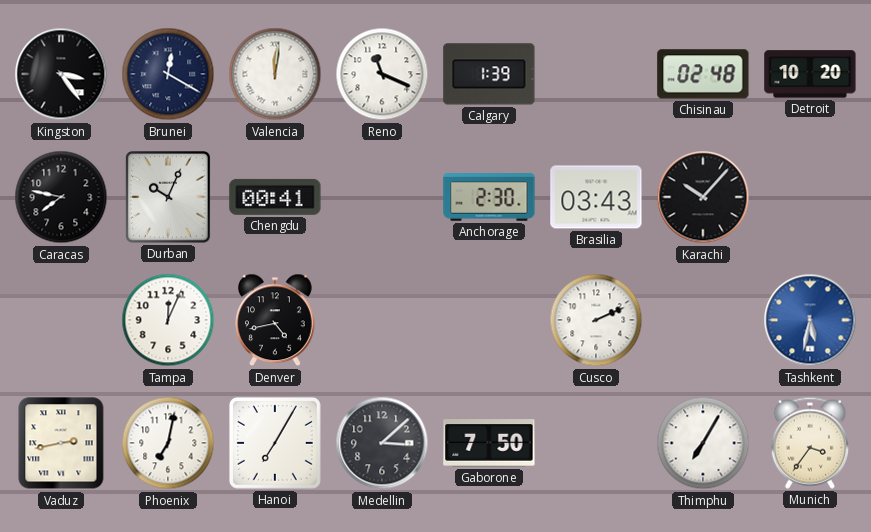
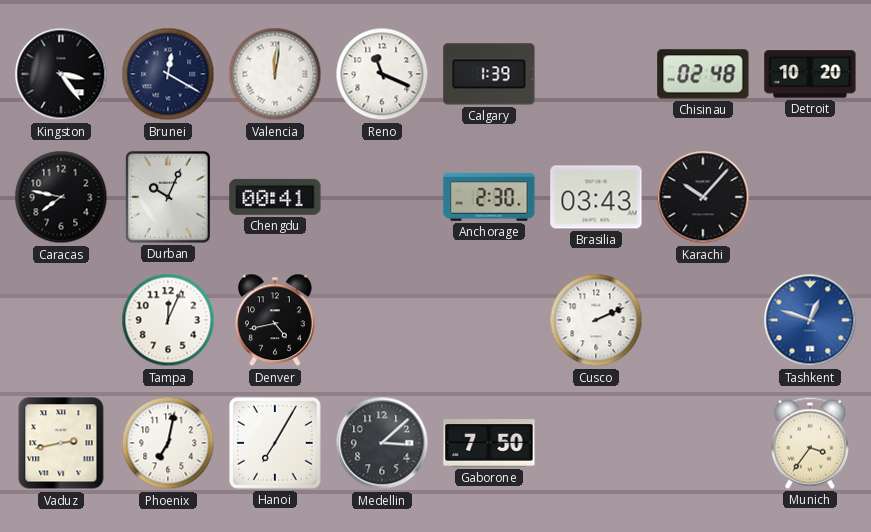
Tashkent: 5:32 -> 12:48
Thimphu: 7:05 -> none
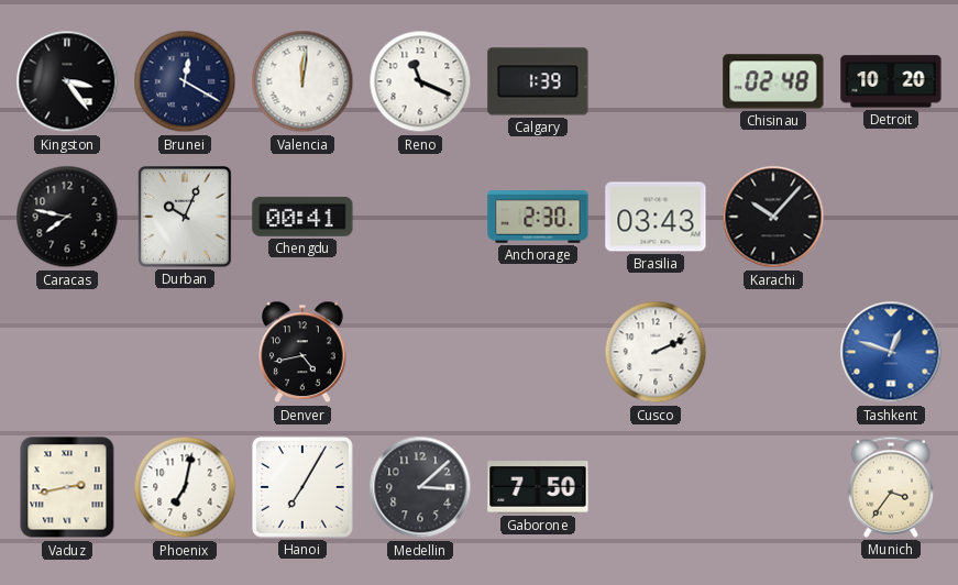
Tampa: 12:04 -> none
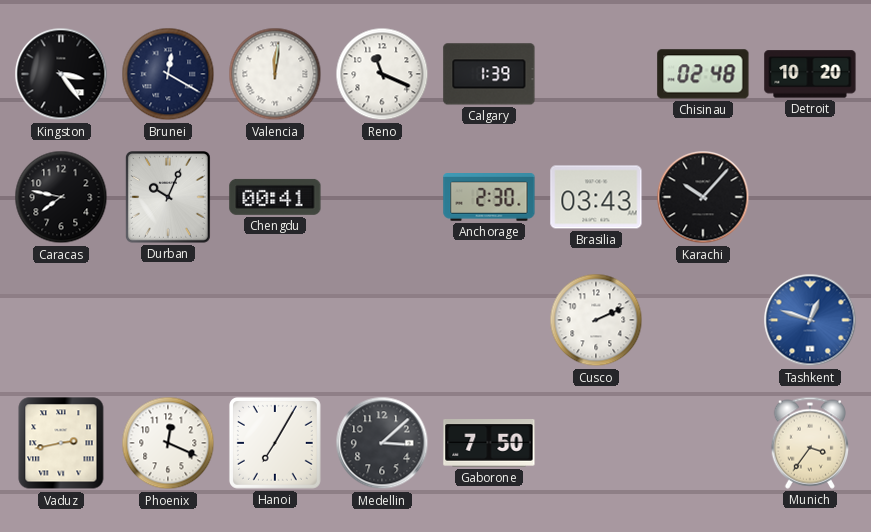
Denver: 4:43 -> none
Phoenix: 7:02 -> 12:19
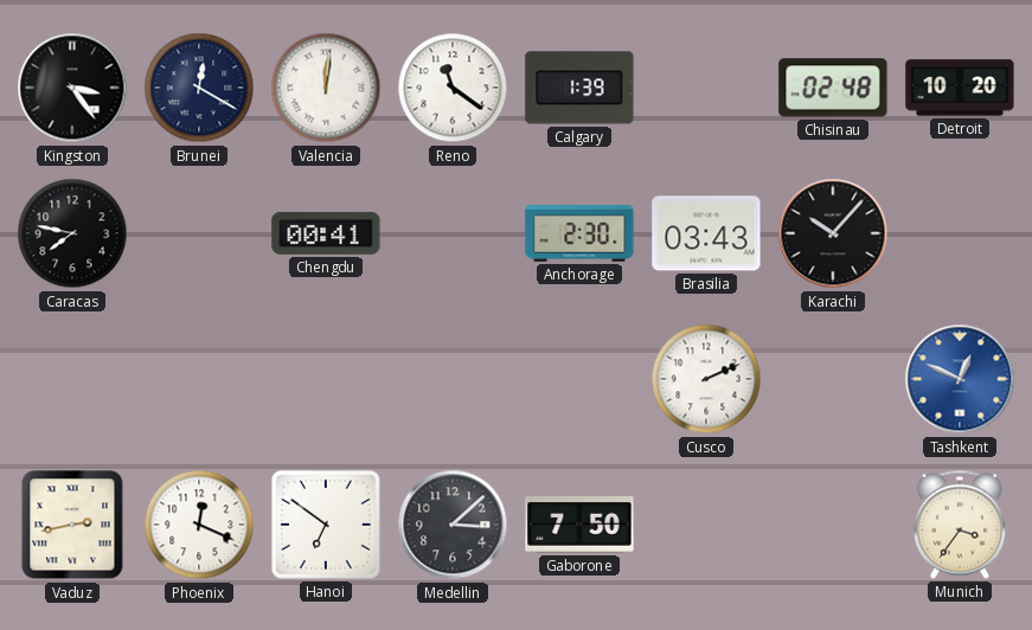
Reno: 11:19 -> 11:21
Durban: 10:04 -> none
Tashkent: 12:48 -> 12:49
Hanoi: 7:05 -> 6:51
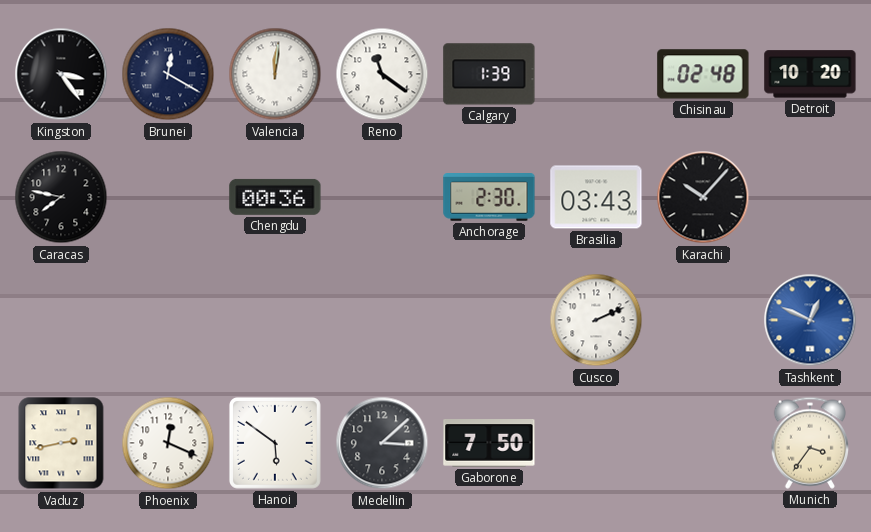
Chengdu: 00:41 -> 00:36
Hanoi: 6:51 -> 5:51
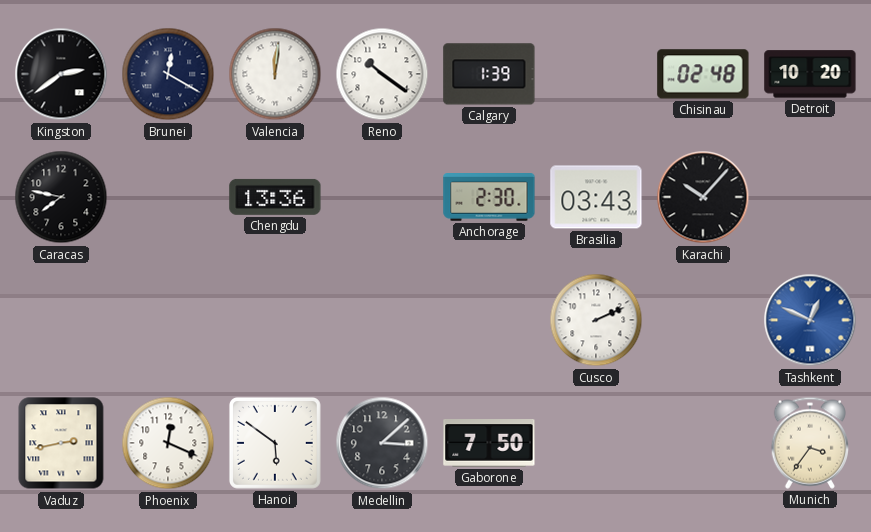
Kingston: 3:24 -> 2:39
Reno: 11:21 -> 10:21
Chengdu: 00:36 -> 13:36
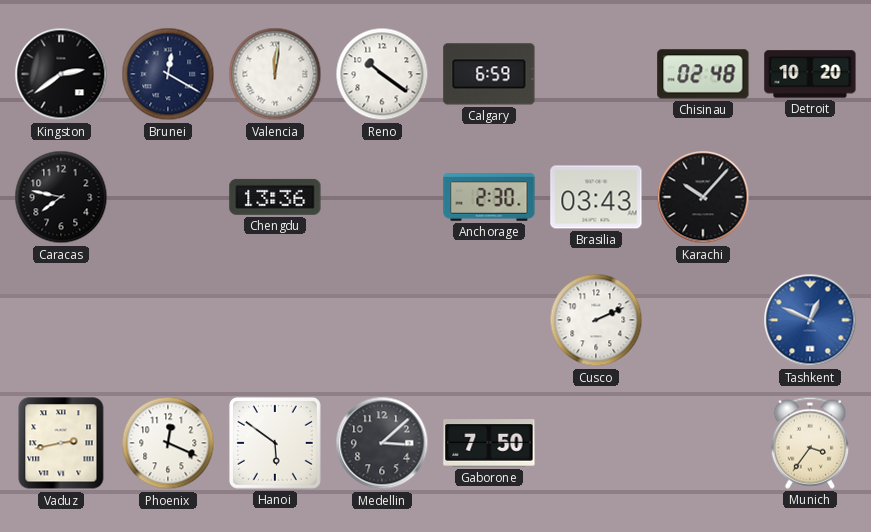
Calgary: 1:39 -> 6:59
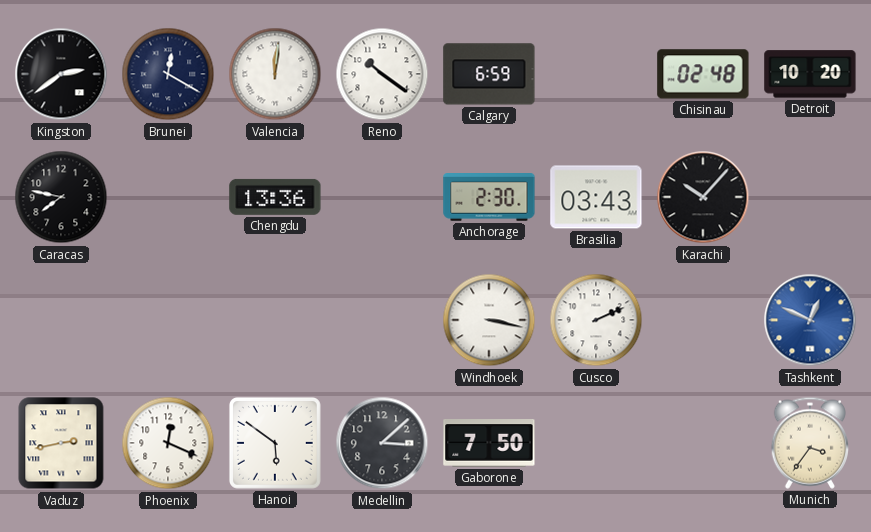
Windhoek: none -> 3:17
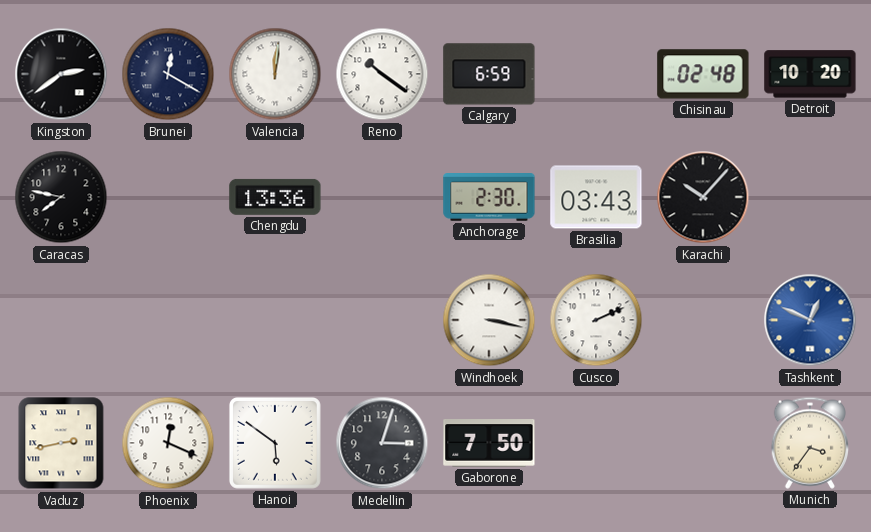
Medellin: 3:08 -> 3:03
